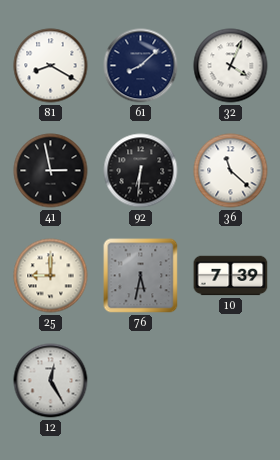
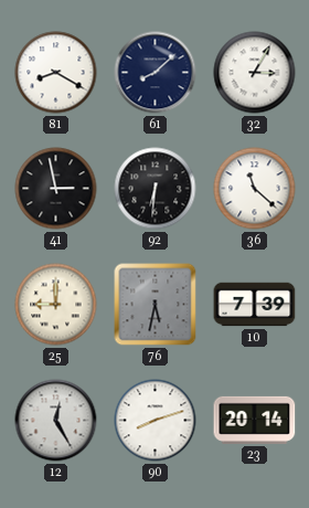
32: 4:04 -> 3:05
90: none -> 8:12
23: none -> 20:14
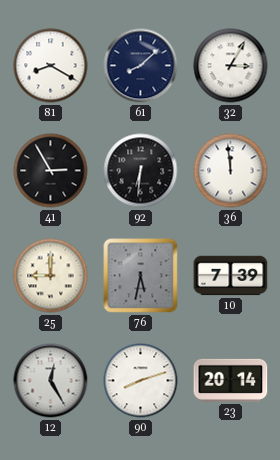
41: 2:58 -> 2:55
36: 11:22 -> 11:59
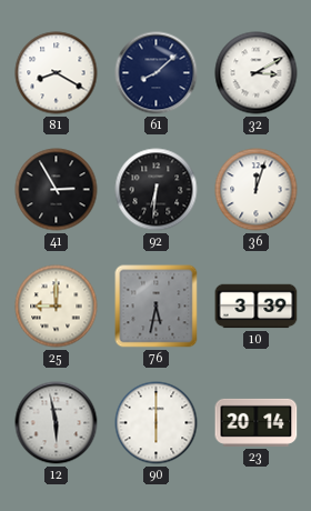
32: 3:05 -> 3:10
36: 11:59 -> 12:03
10: 7:39 -> 3:39
12: 12:25 -> 5:58
90: 8:12 -> 6:00
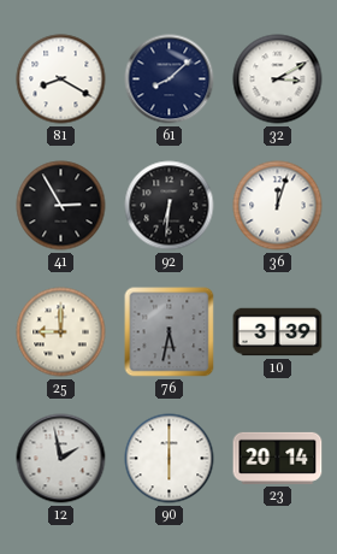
12: 5:58 -> 1:58
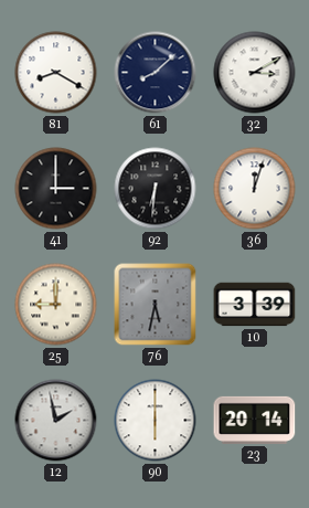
41: 2:55 -> 3:00
